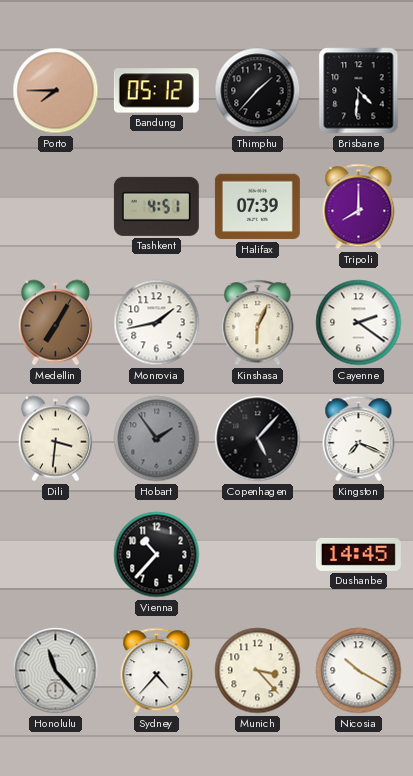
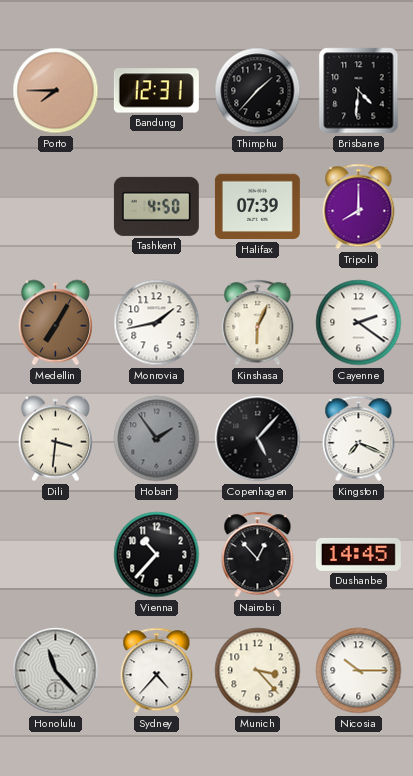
Bandung: 05:12 -> 12:31
Tashkent: 4:51 -> 4:50
Nairobi: none -> 12:53
Nicosia: 10:20 -> 10:15
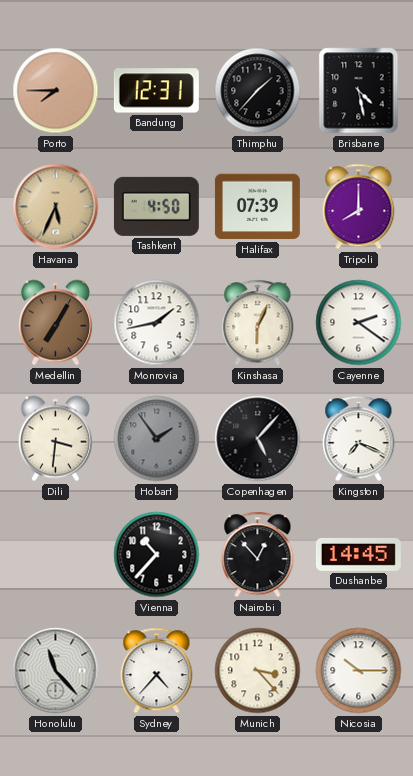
Brisbane: 4:31 -> 4:28
Havana: none -> 5:34
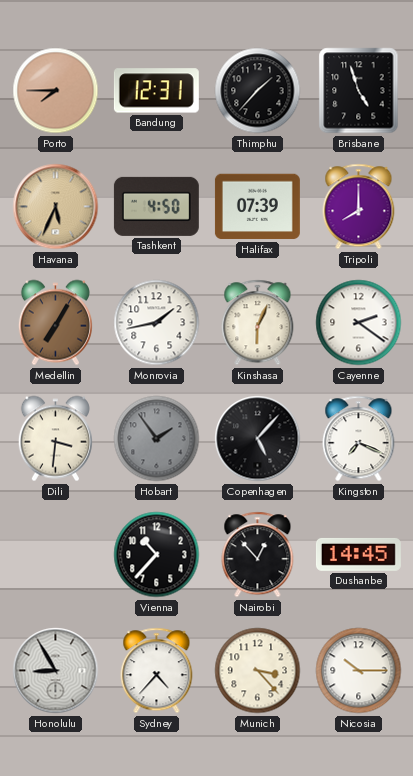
Brisbane: 4:28 -> 4:57
Honolulu: 11:23 -> 8:55
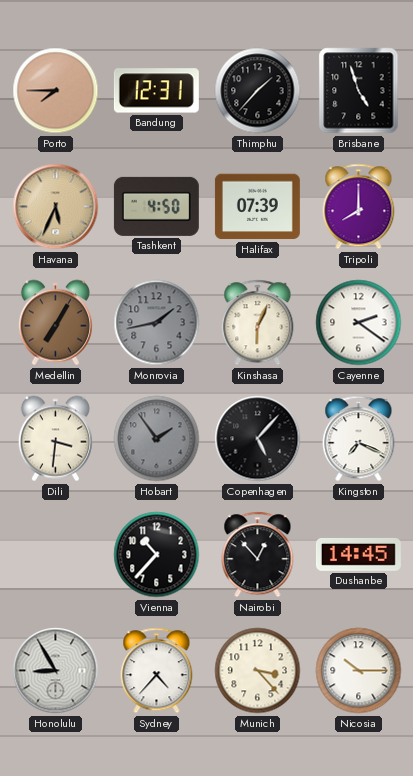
Monrovia dial: white -> grey
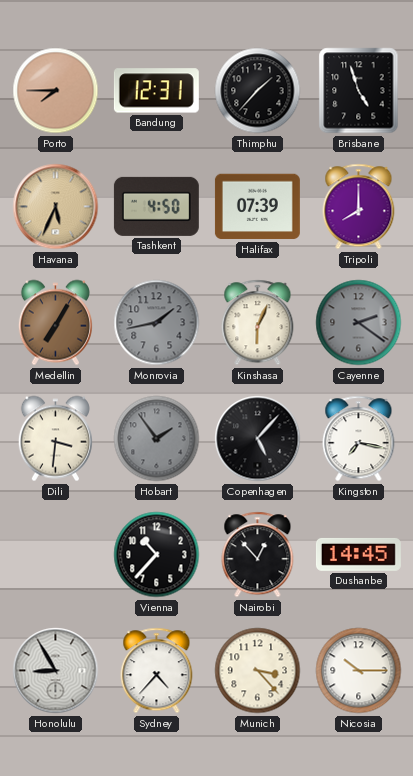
Cayenne dial: white -> grey
Kingston: 7:19 -> 7:17
